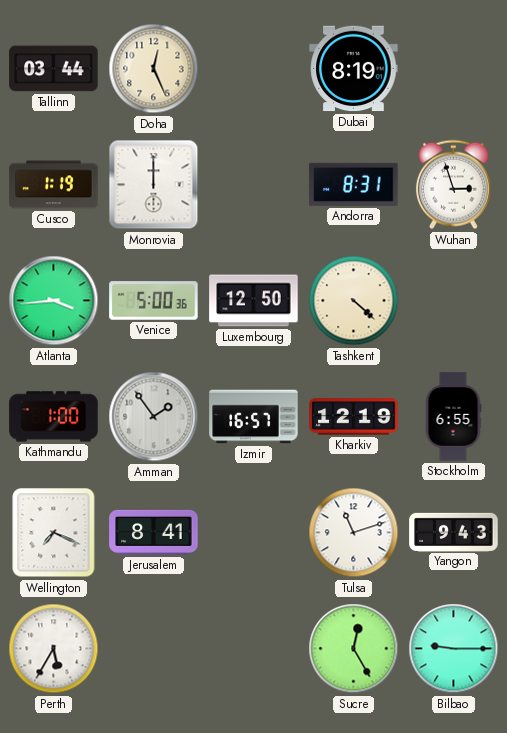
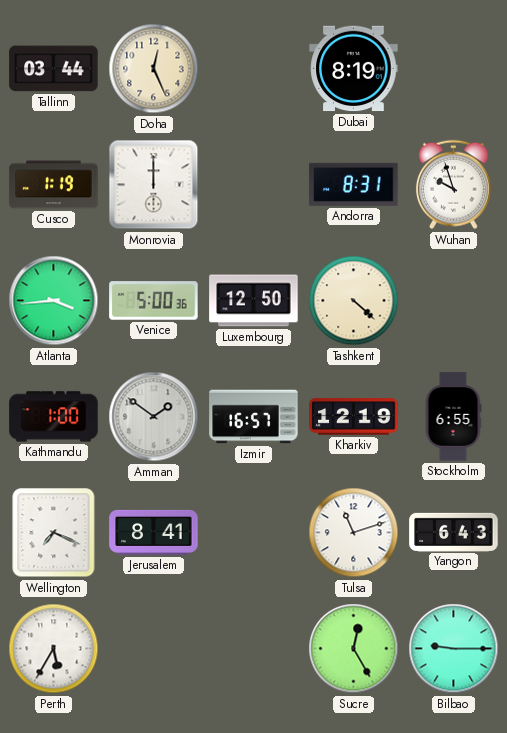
Wuhan: 2:57 -> 9:57
Amman: 1:54 -> 1:51
Yangon: 9:43 -> 6:43
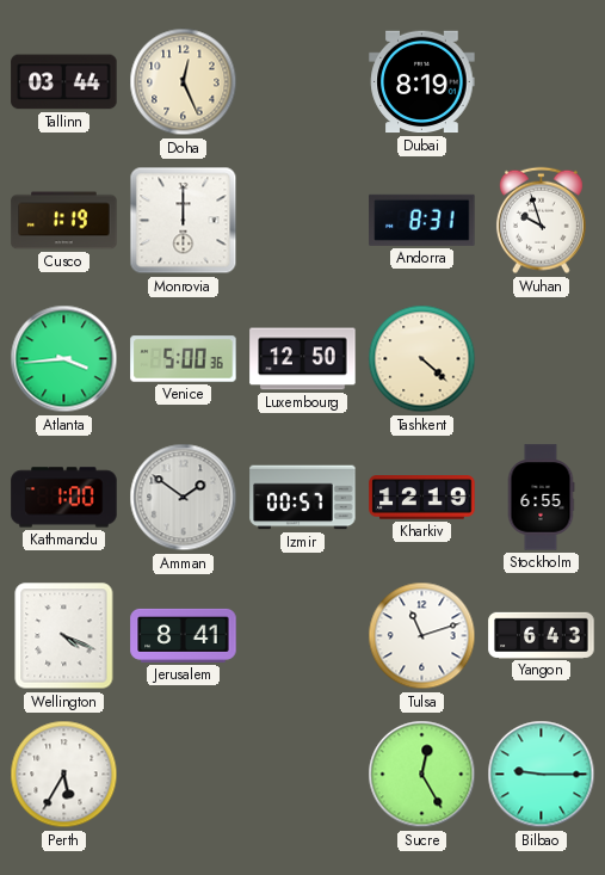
Izmir: 16:57 -> 00:57
Wellington: 7:19 -> 4:19
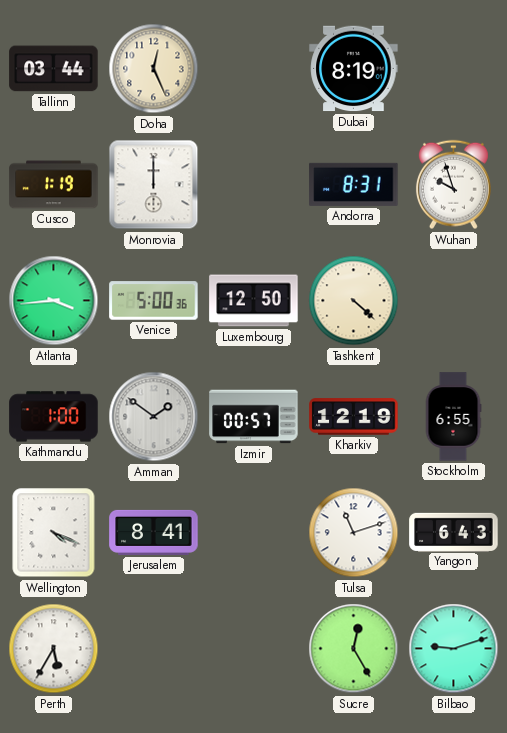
Bilbao: 9:15 -> 9:12
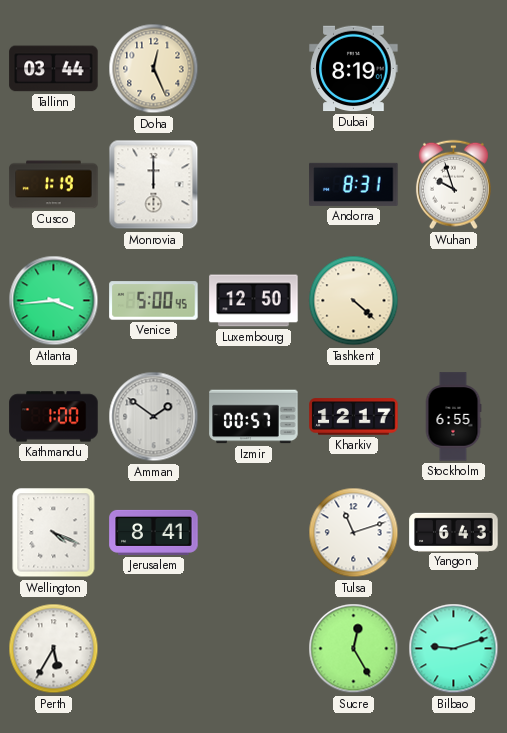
Venice: 5:00:36 -> 5:00:45
Kharkiv: 12:19 -> 12:17
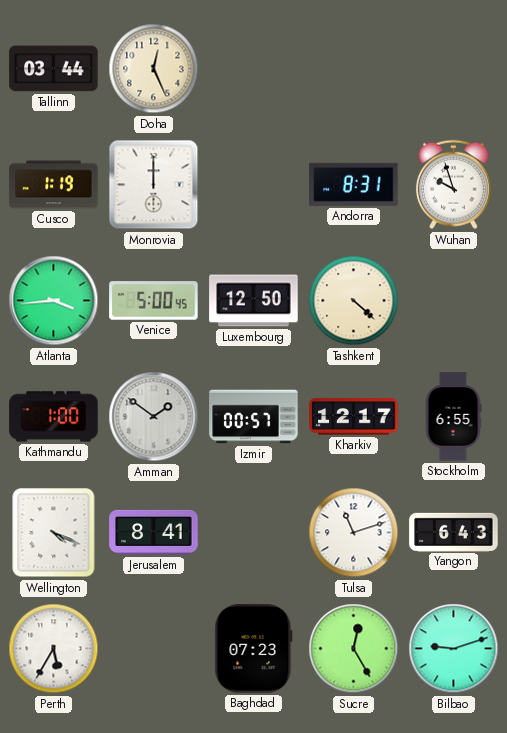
Dubai: 8:19 -> none
Baghdad: none -> 07:23
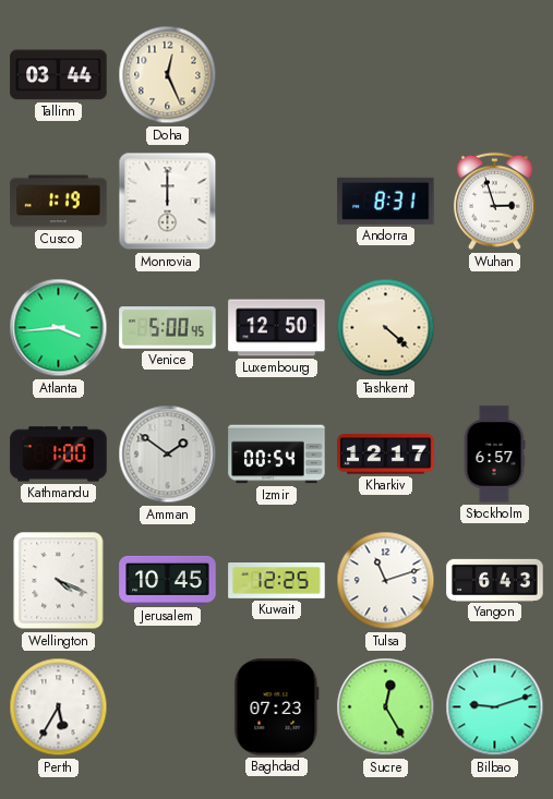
Wuhan: 9:57 -> 2:57
Izmir: 00:57 -> 00:54
Stockholm: 6:55 -> 6:57
Jerusalem: 8:41 -> 10:45
Kuwait: none -> 12:25
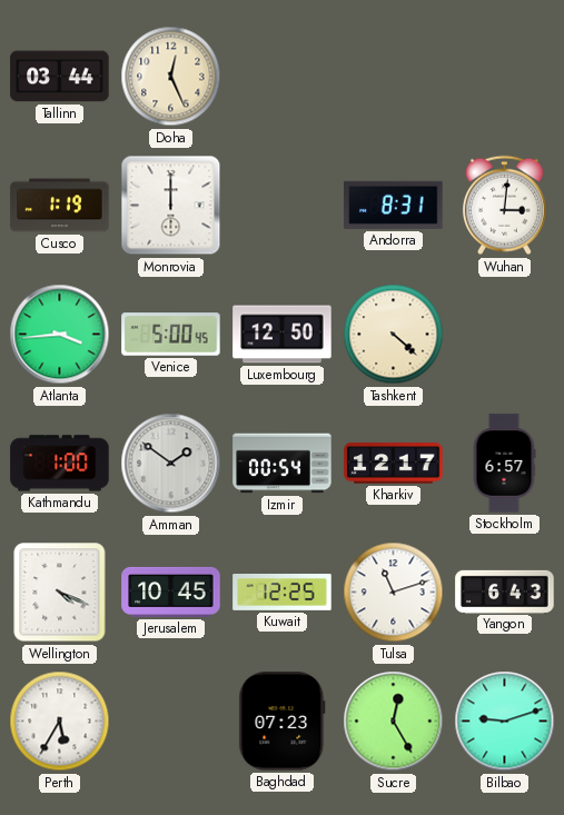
Wuhan: 2:57 -> 3:01
